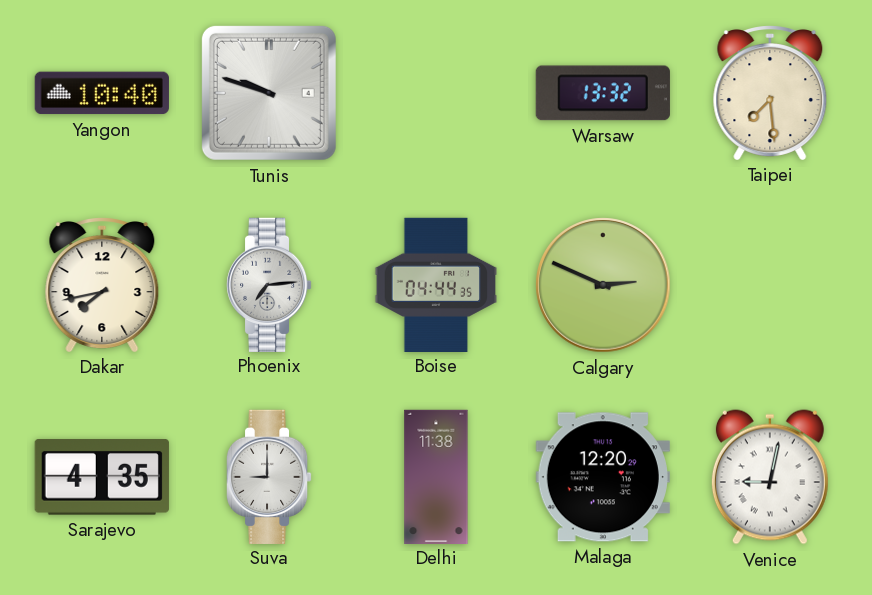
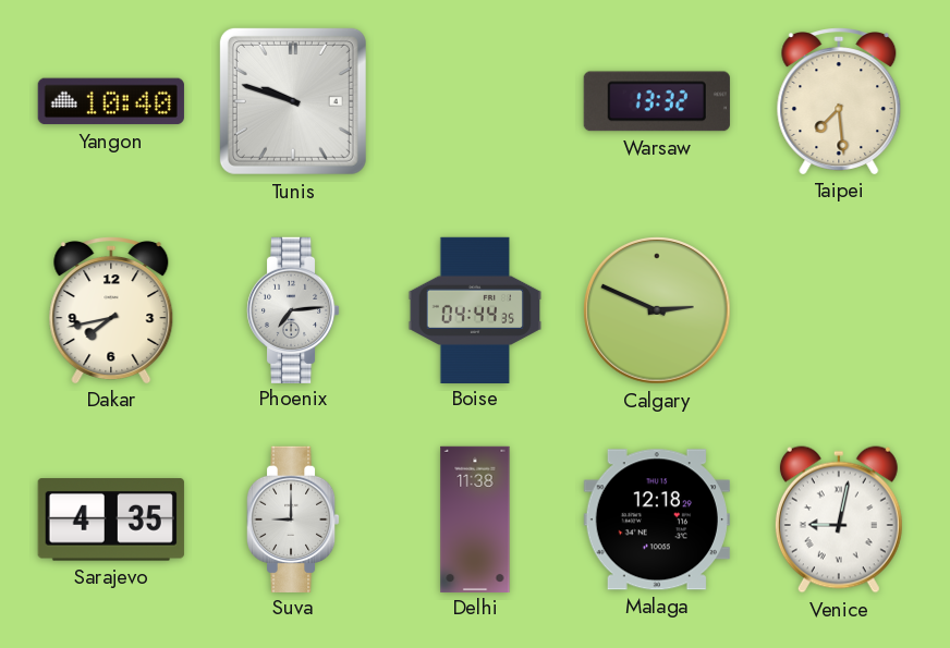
Malaga: 12:20 -> 12:18
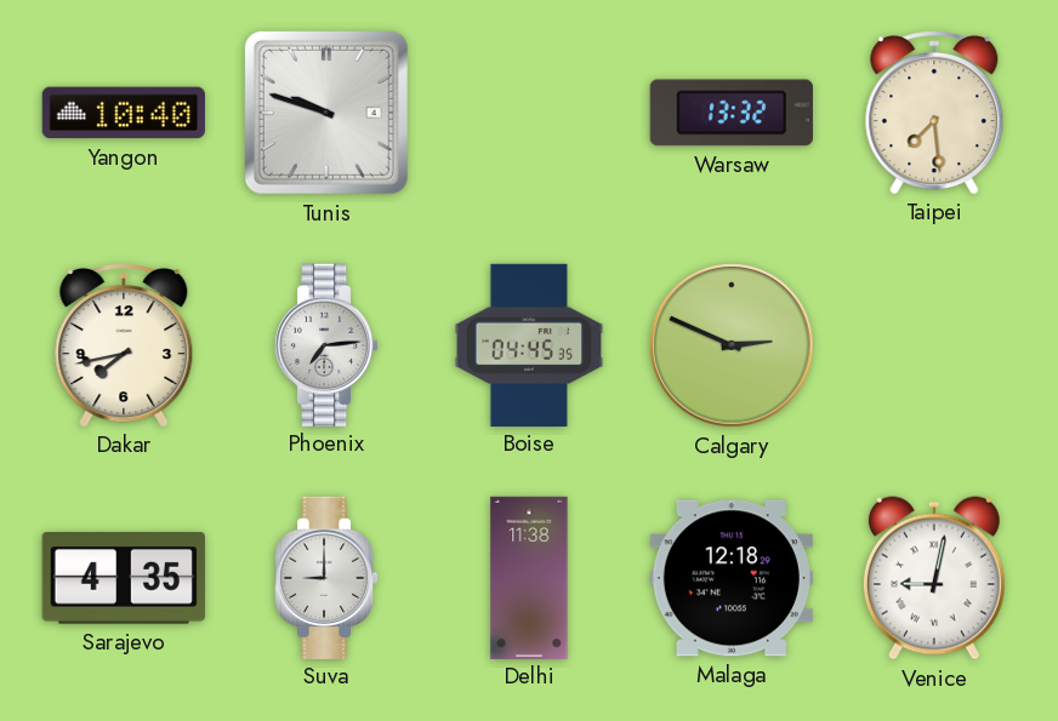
Boise: 04:44 -> 04:45
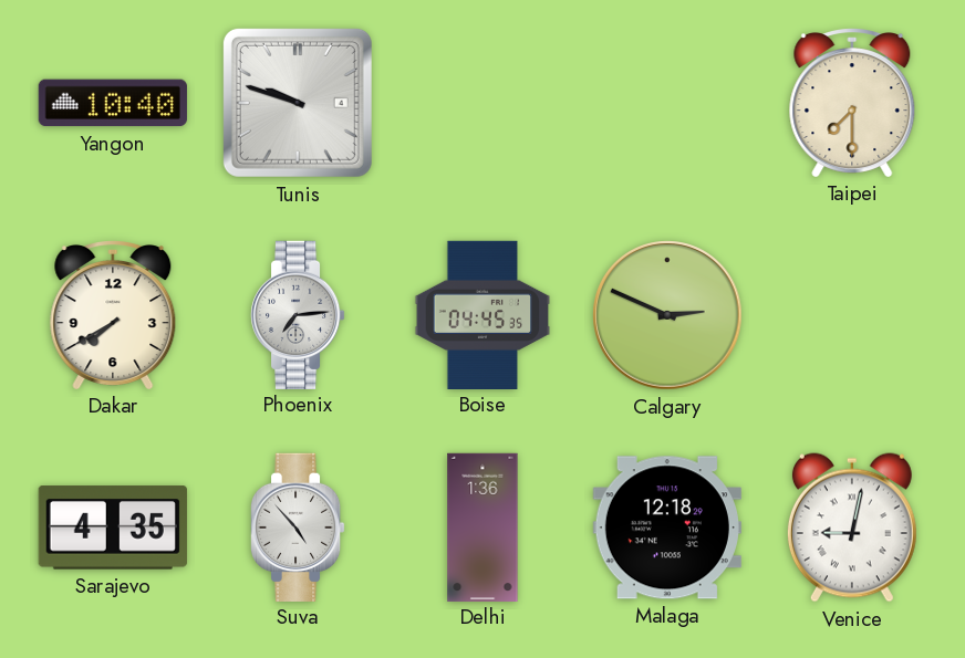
Warsaw: 13:32 -> none
Taipei: 7:29 -> 7:30
Dakar: 7:43 -> 7:40
Suva: 9:00 -> 4:53
Delhi: 11:38 -> 1:36
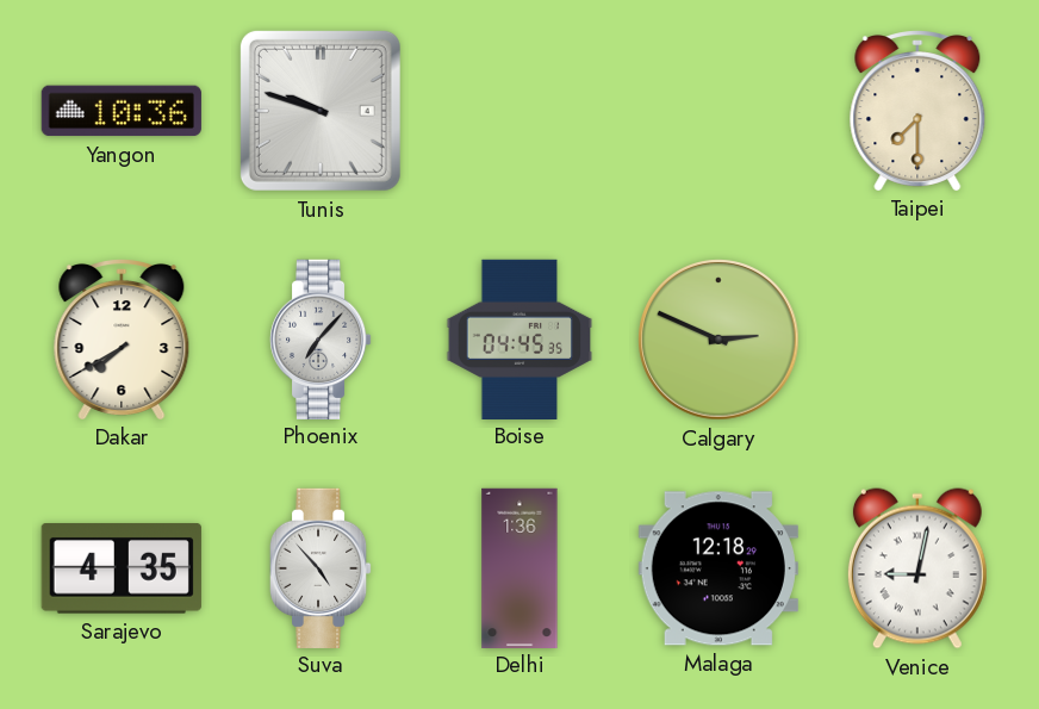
Yangon: 10:40 -> 10:36
Phoenix: 7:14 -> 7:07
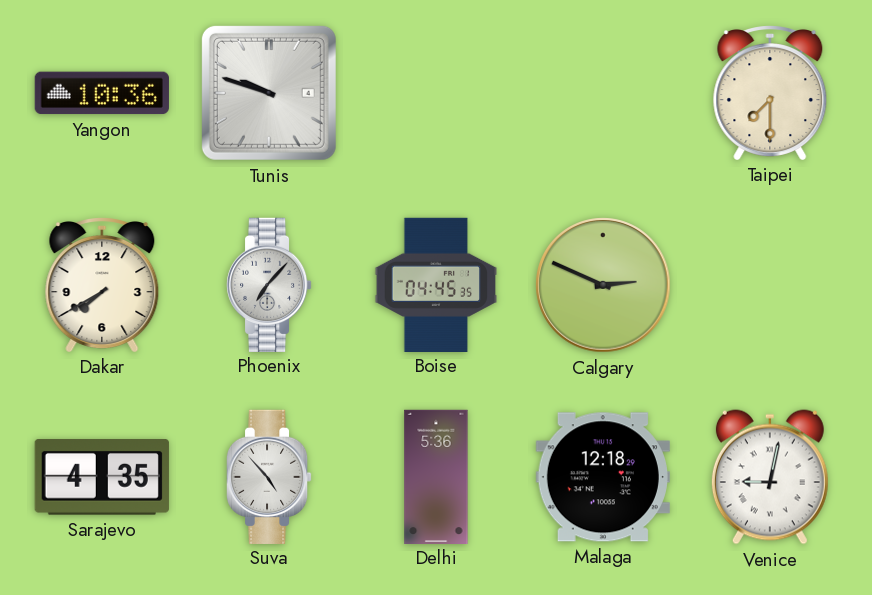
Delhi: 1:36 -> 5:36
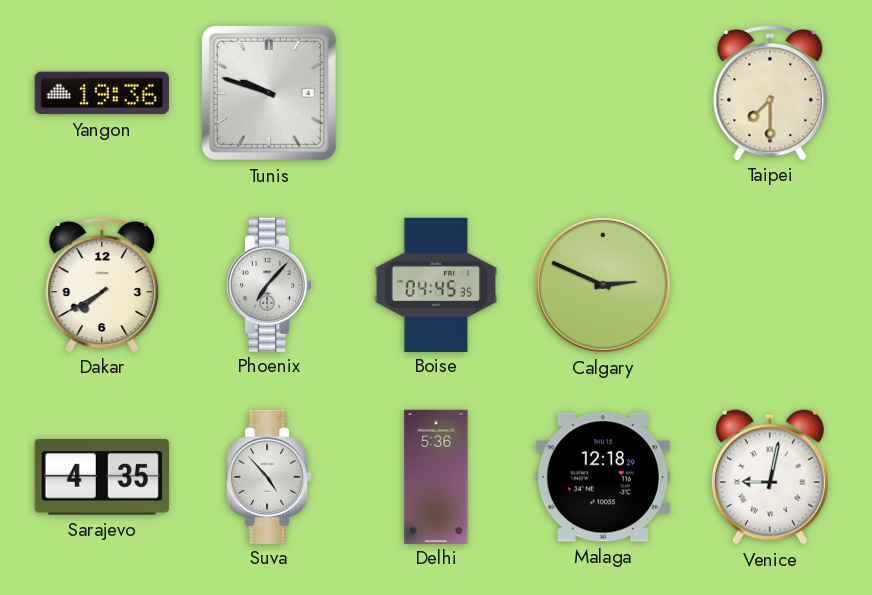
Yangon: 10:36 -> 19:36
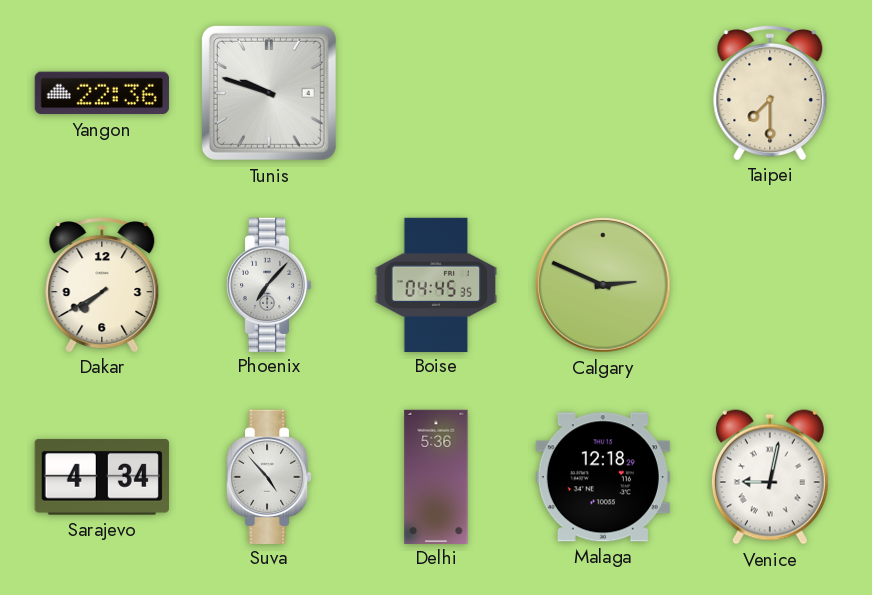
Yangon: 19:36 -> 22:36
Sarajevo: 4:35 -> 4:34
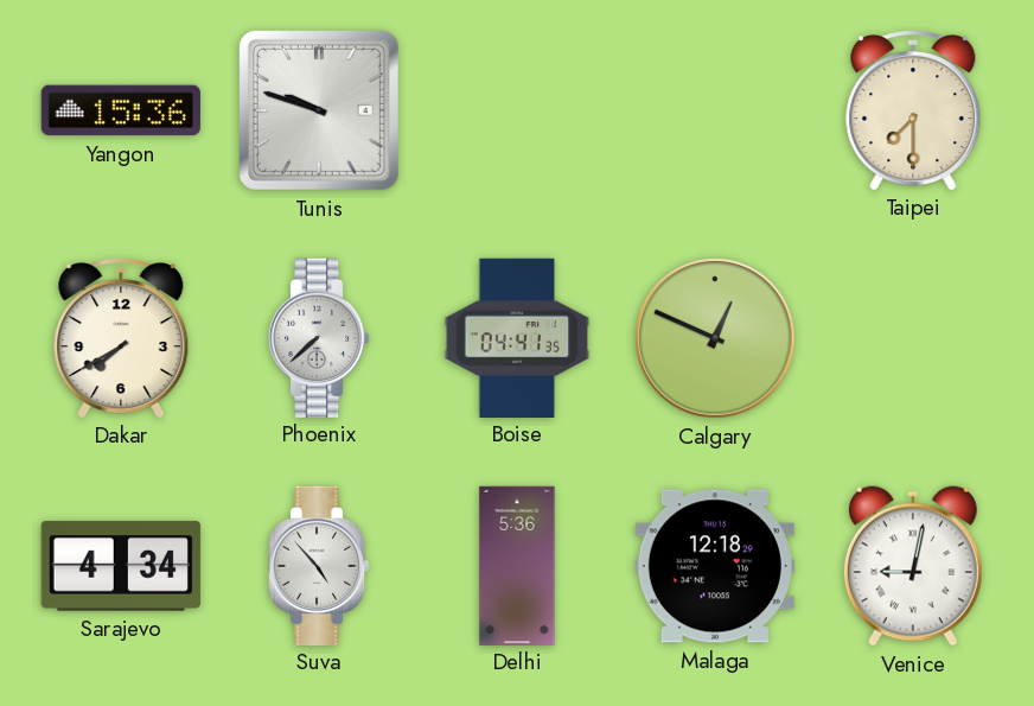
Yangon: 22:36 -> 15:36
Phoenix: 7:07 -> 7:38
Boise: 04:45 -> 04:41
Calgary: 2:49 -> 12:49
